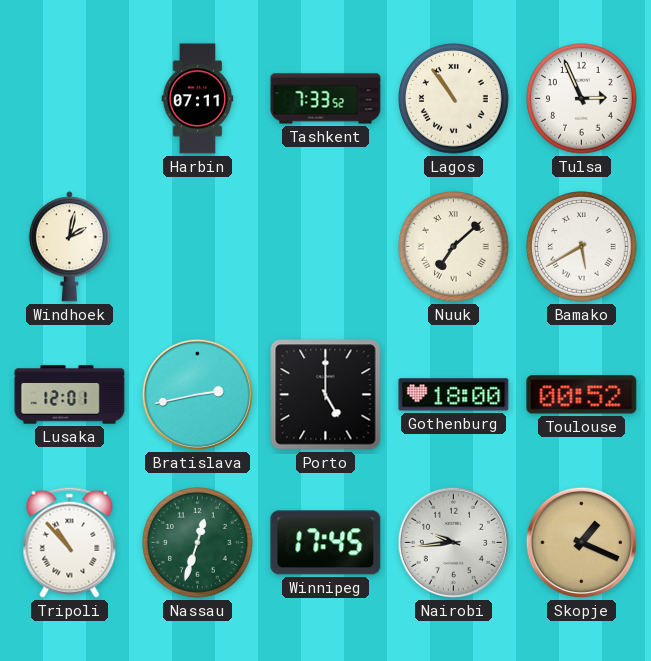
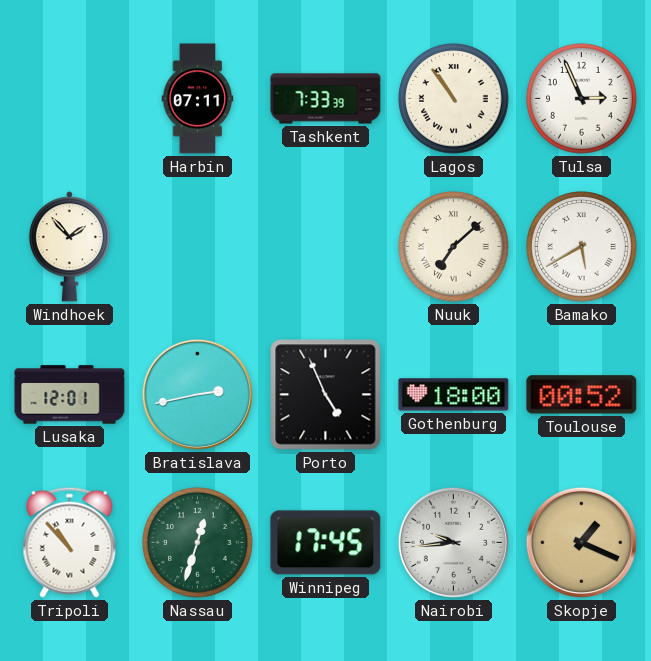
Tashkent: 7:33:52 -> 7:33:39
Windhoek: 2:02 -> 1:53
Porto: 5:00 -> 4:56
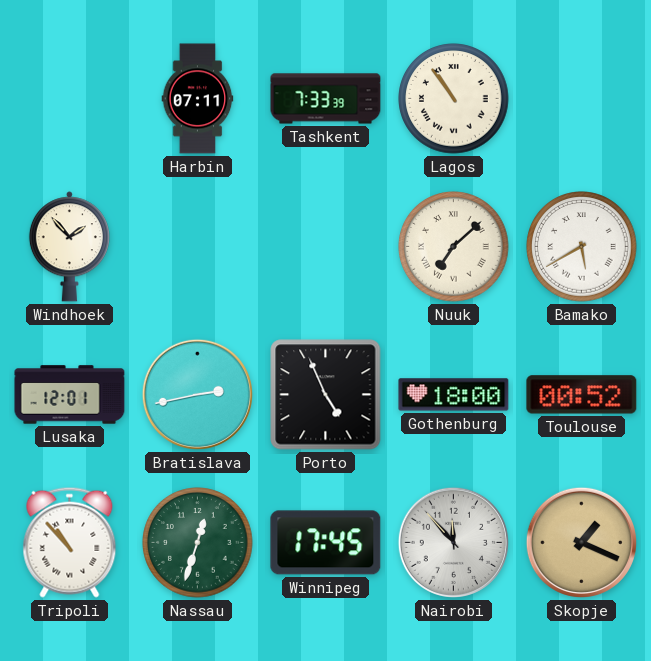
Tulsa: 2:56 -> none
Nairobi: 9:44 -> 11:53
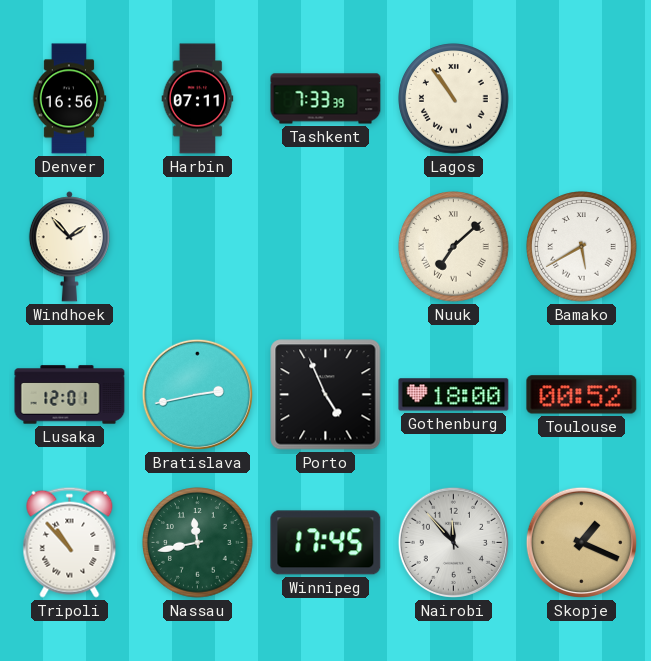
Denver: none -> 16:56
Nassau: 12:33 -> 11:43
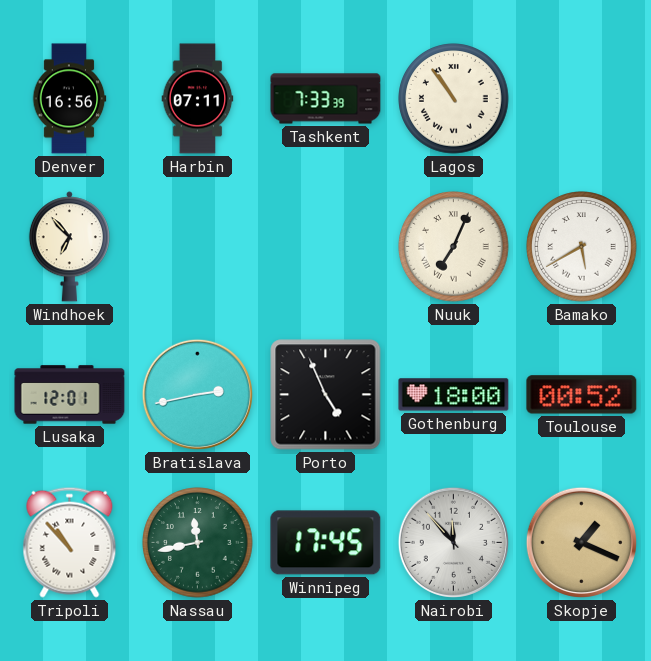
Windhoek: 1:53 -> 6:53
Nuuk: 7:08 -> 7:04
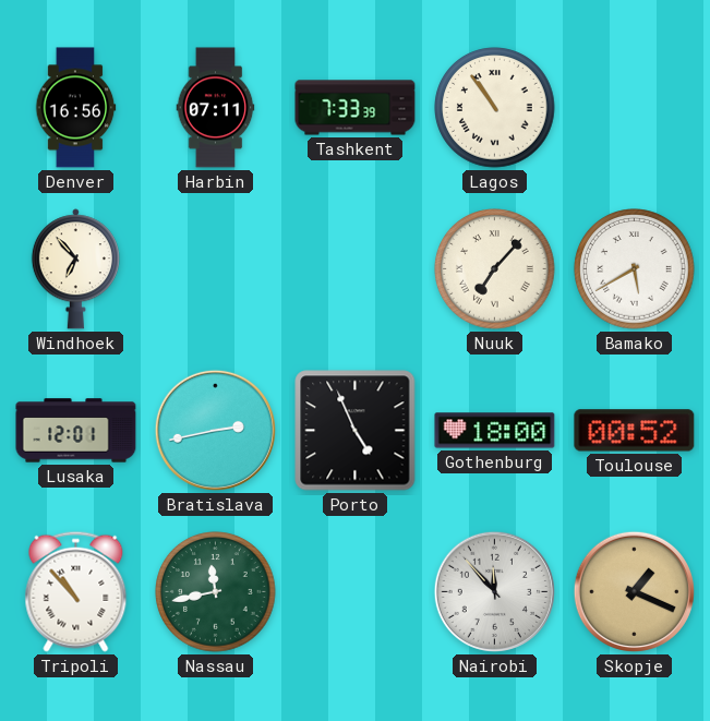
Nuuk: 7:04 -> 7:07
Winnipeg: 17:45 -> none
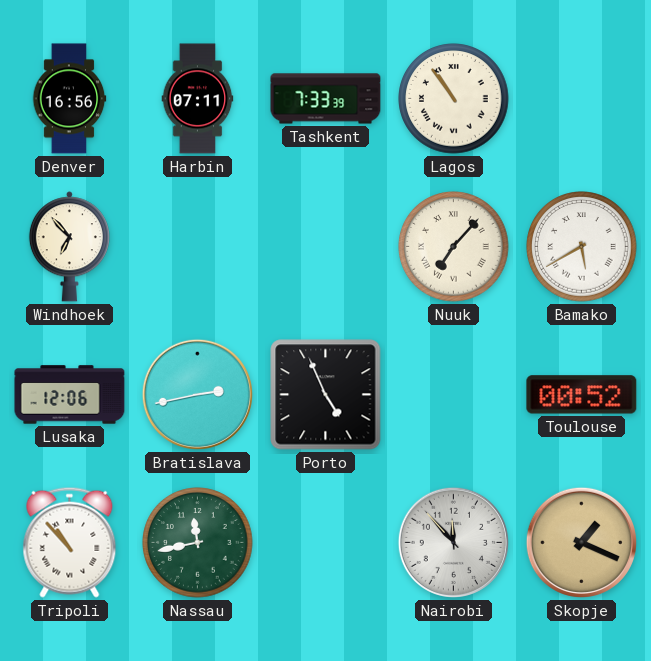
Lusaka: 12:01 -> 12:06
Gothenburg: 18:00 -> none
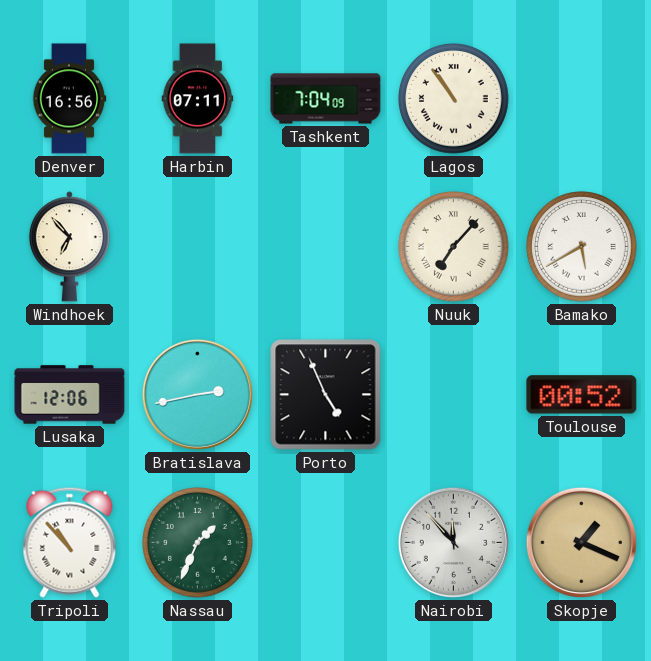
Tashkent: 7:33 -> 7:04
Nassau: 11:43 -> 1:34
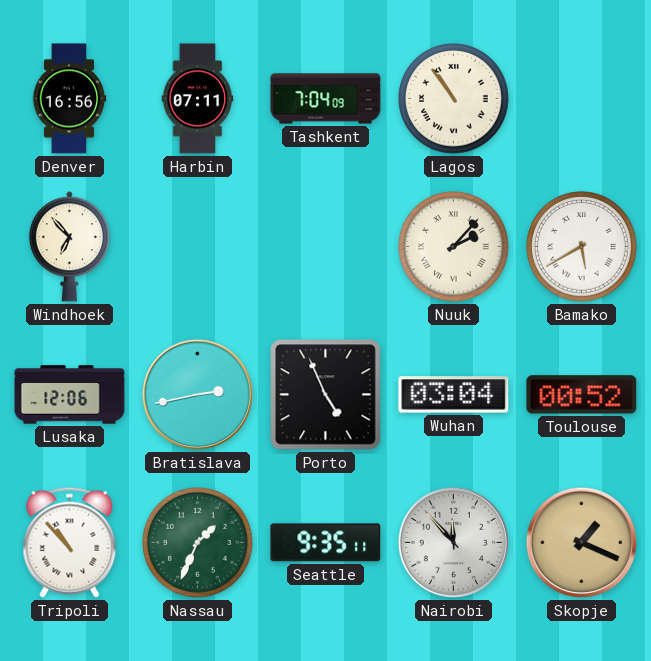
Nuuk: 7:07 -> 2:07
Wuhan: none -> 03:04
Seattle: none -> 9:35
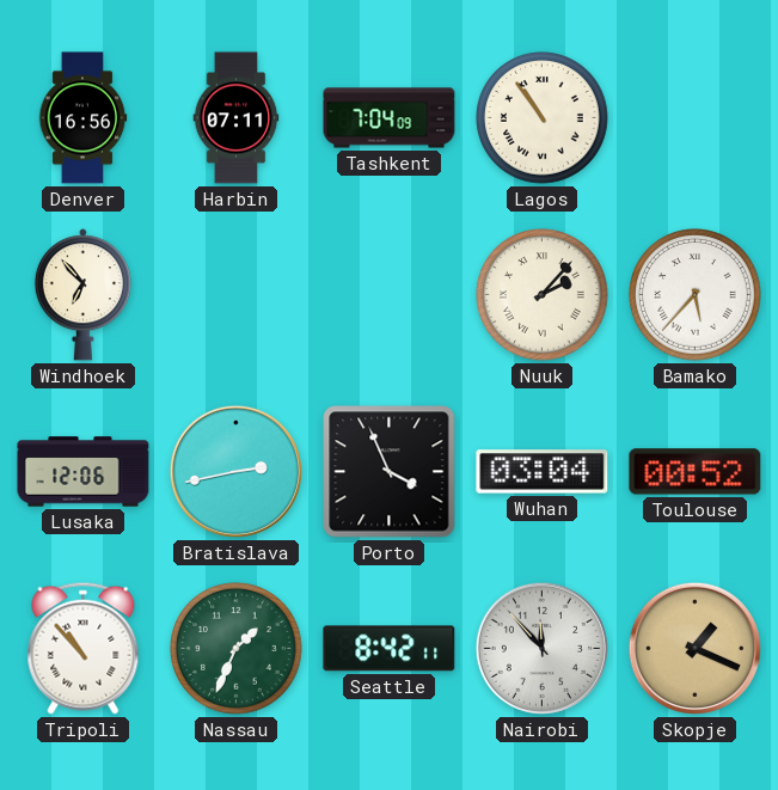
Bamako: 5:40 -> 5:37
Porto: 4:56 -> 3:56
Seattle: 9:35 -> 8:42
